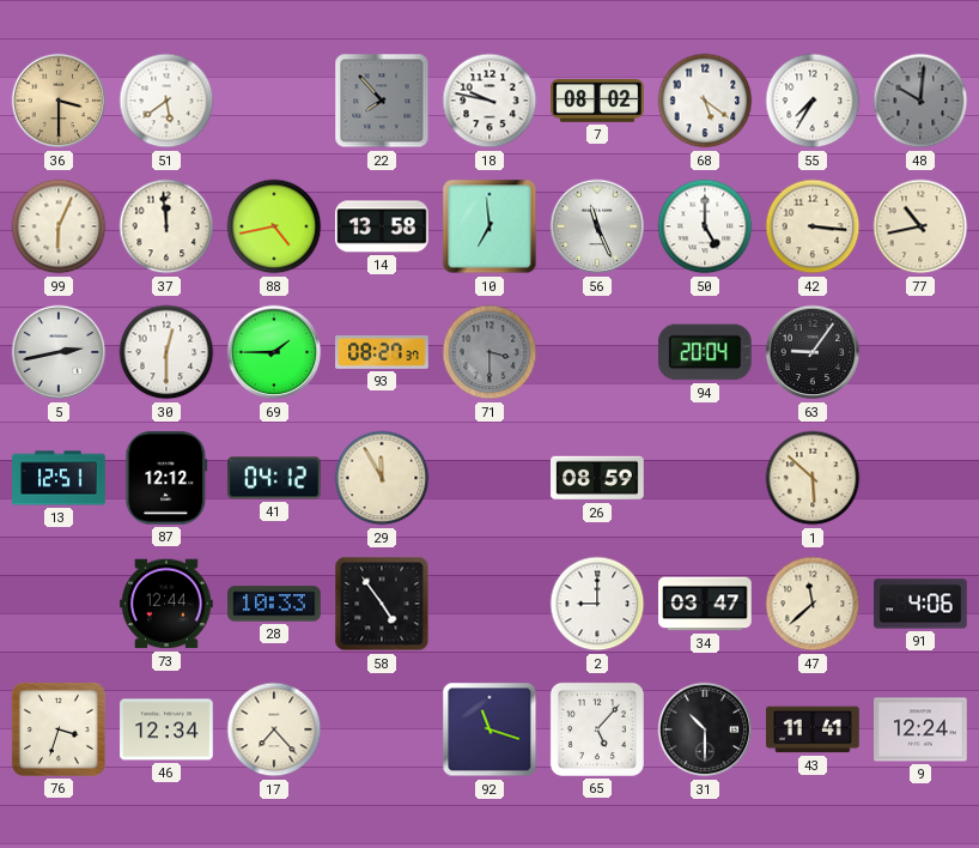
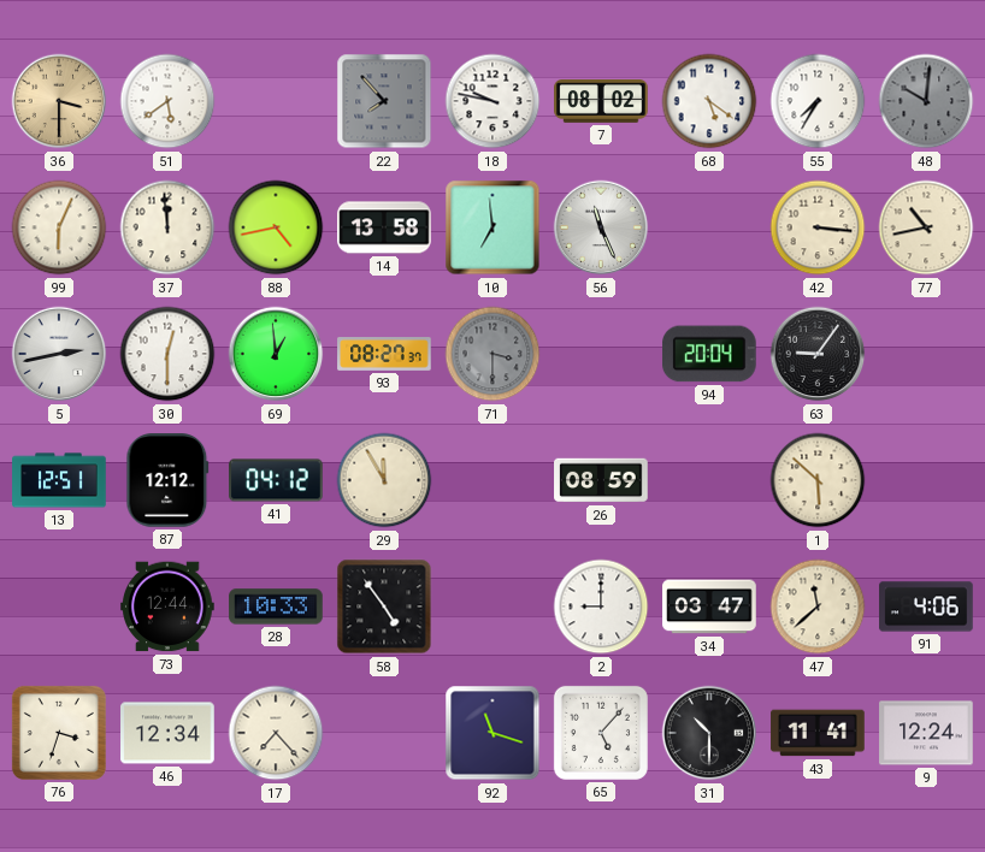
50: 5:00 -> none
69: 1:45 -> 12:59
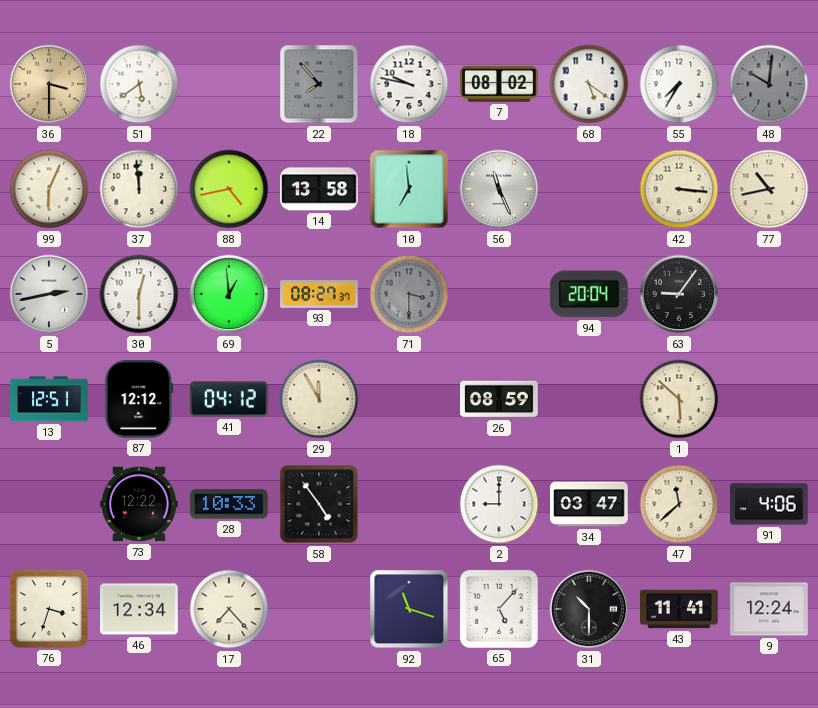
73: 12:44 -> 12:22
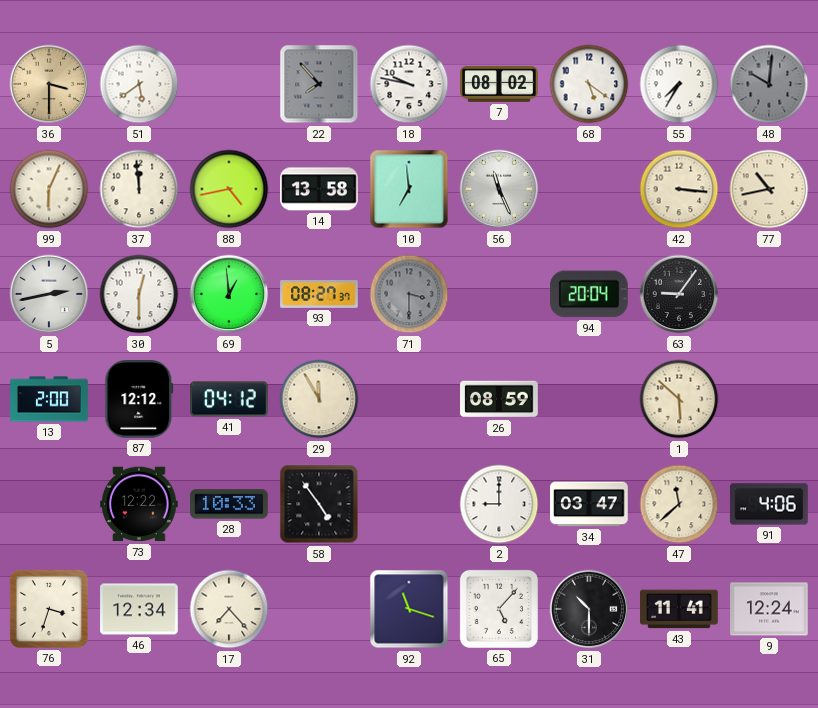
13: 12:51 -> 2:00
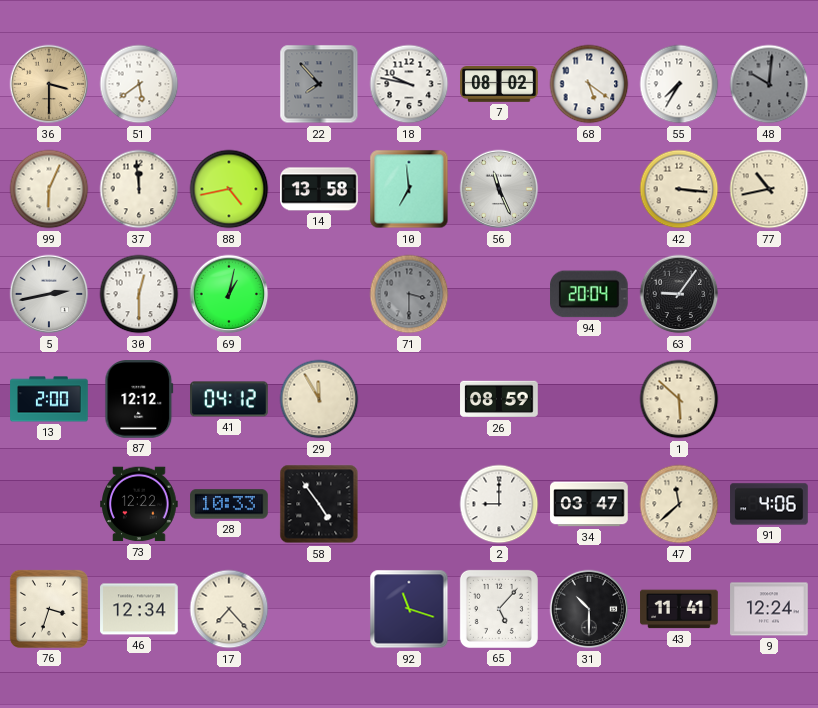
69: 12:59 -> 1:02
93: 08:27 -> none
